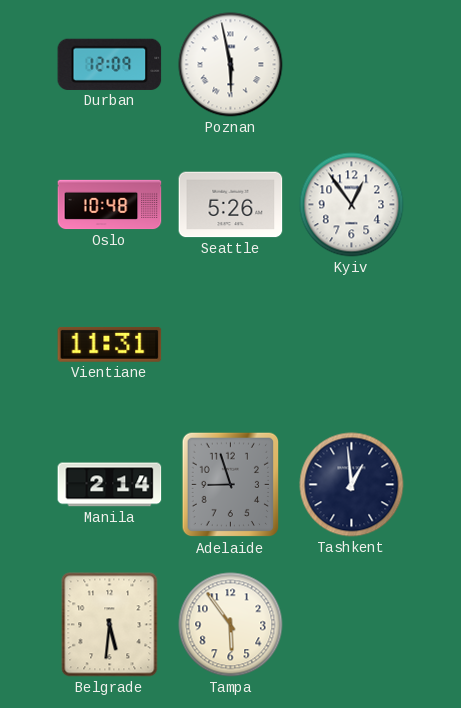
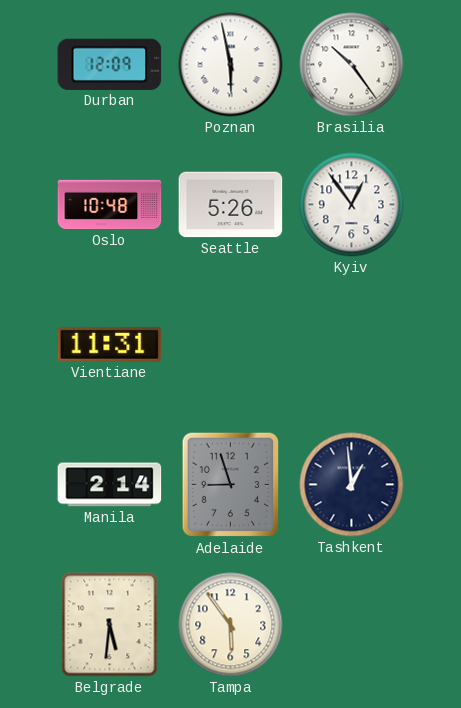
Brasilia: none -> 10:24
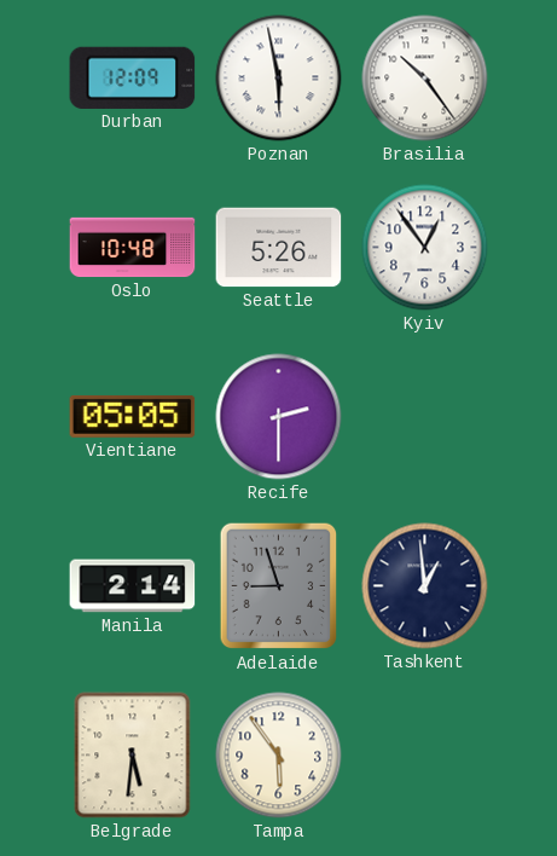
Vientiane: 11:31 -> 05:05
Recife: none -> 2:30
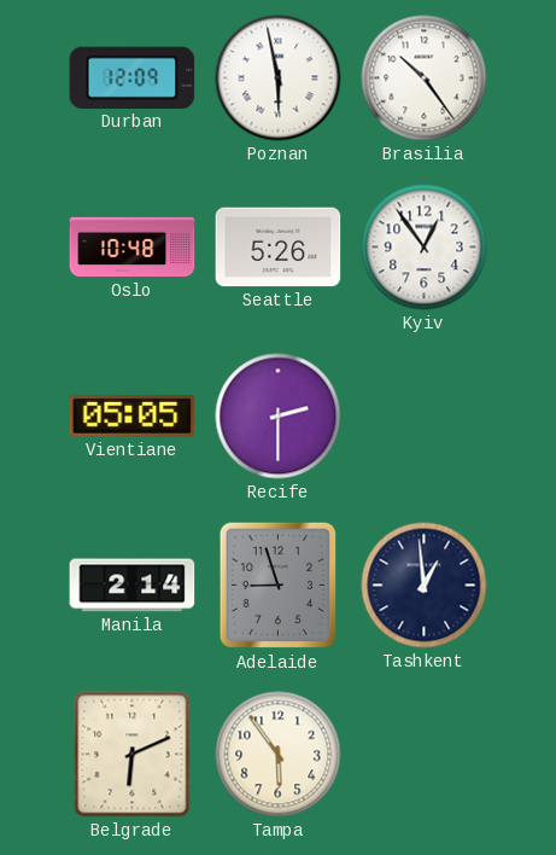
Belgrade: 5:31 -> 6:11
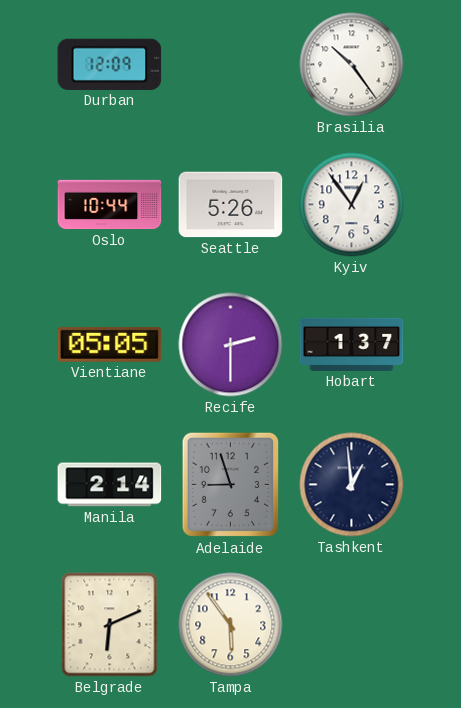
Poznan: 5:58 -> none
Oslo: 10:48 -> 10:44
Hobart: none -> 1:37
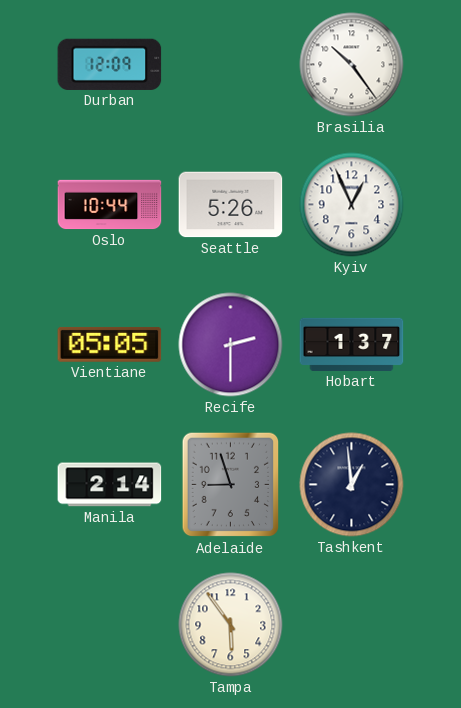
Kyiv: 12:54 -> 12:56
Belgrade: 6:11 -> none
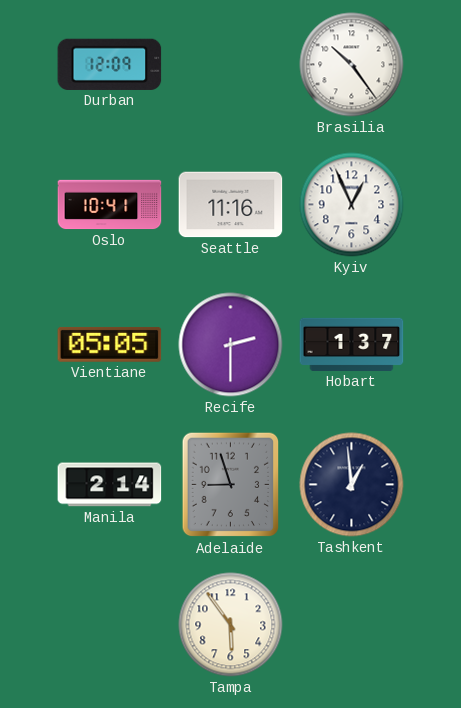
Oslo: 10:44 -> 10:41
Seattle: 5:26 -> 11:16
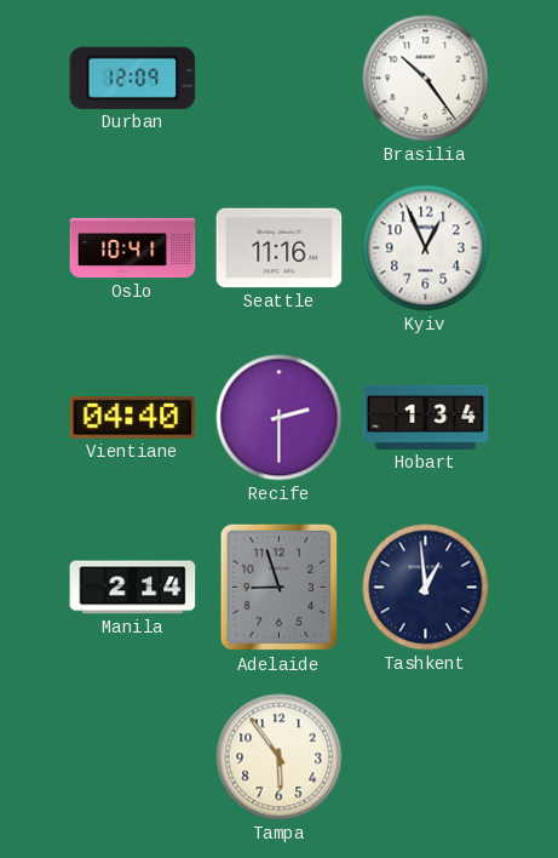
Vientiane: 05:05 -> 04:40
Hobart: 1:37 -> 1:34
